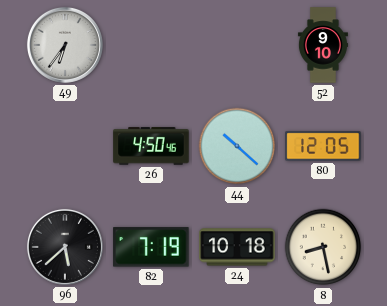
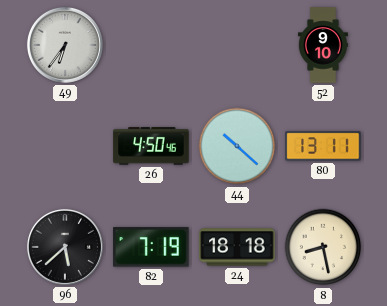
80: 12:05 -> 13:11
24: 10:18 -> 18:18
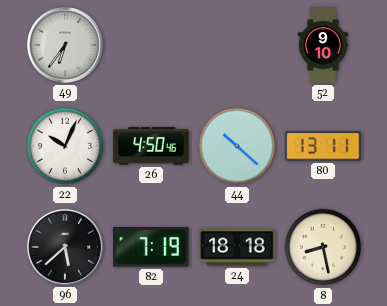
22: none -> 10:04
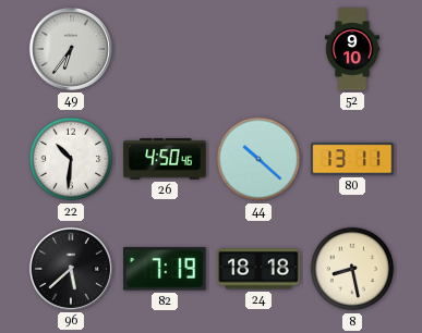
22: 10:04 -> 10:31
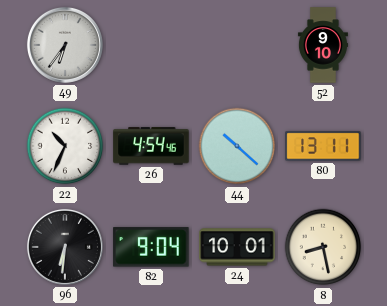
22: 10:31 -> 10:34
26: 4:50 -> 4:54
96: 5:38 -> 6:31
82: 7:19 -> 9:04
24: 18:18 -> 10:01
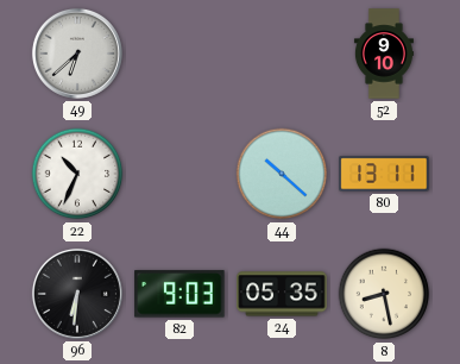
49: 6:36 -> 6:38
26: 4:54 -> none
82: 9:04 -> 9:03
24: 10:01 -> 05:35
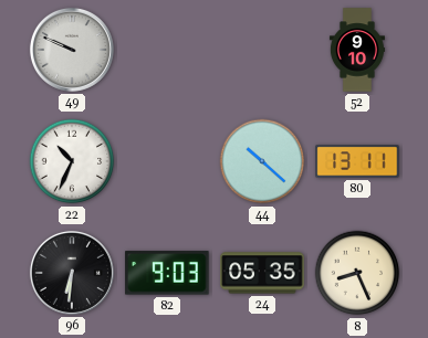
49: 6:38 -> 9:49
8: 8:28 -> 8:26
